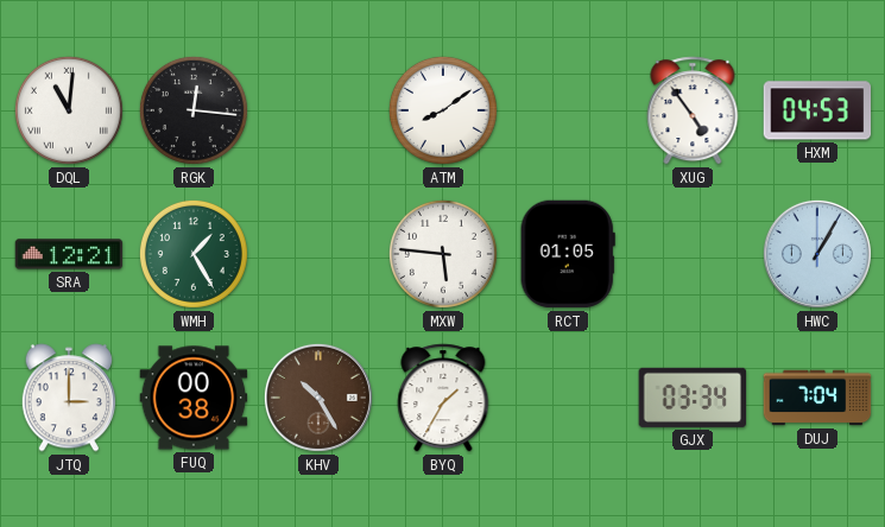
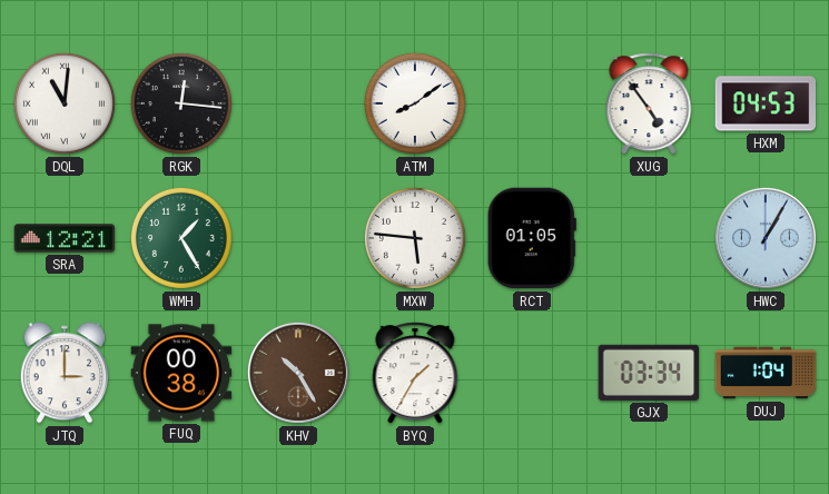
DUJ: 7:04 -> 1:04
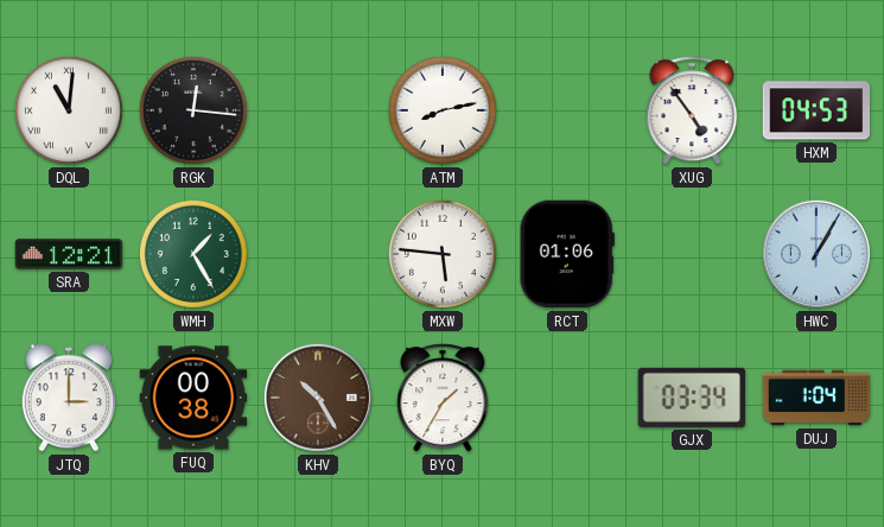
ATM: 8:09 -> 8:13
RCT: 01:05 -> 01:06
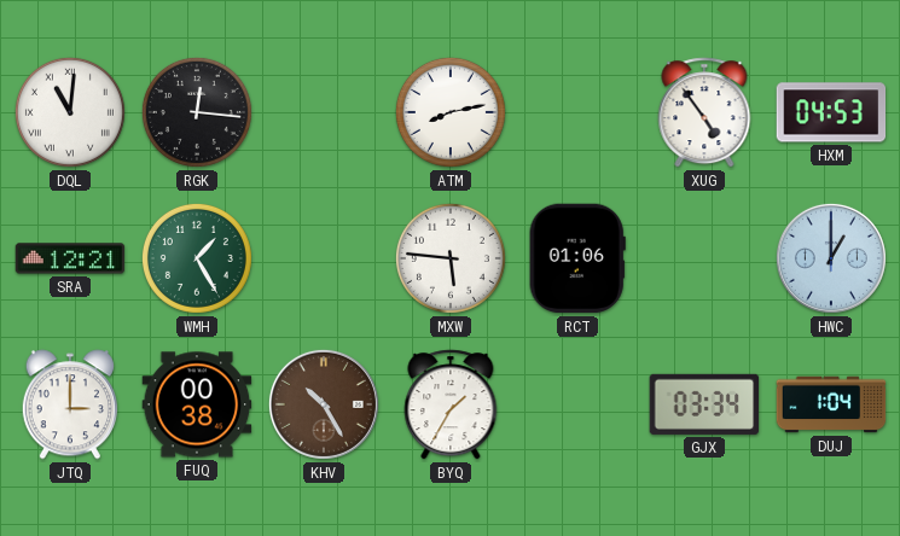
HWC: 1:05 -> 1:00
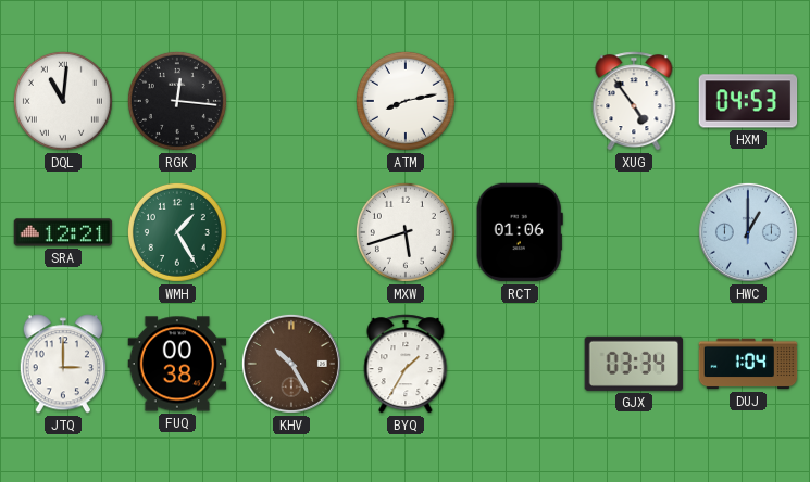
MXW: 5:46 -> 5:42
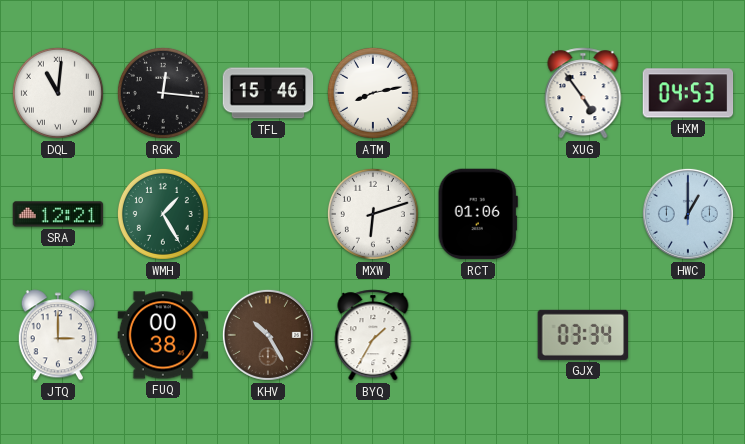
TFL: none -> 15:46
MXW: 5:42 -> 6:12
DUJ: 1:04 -> none
